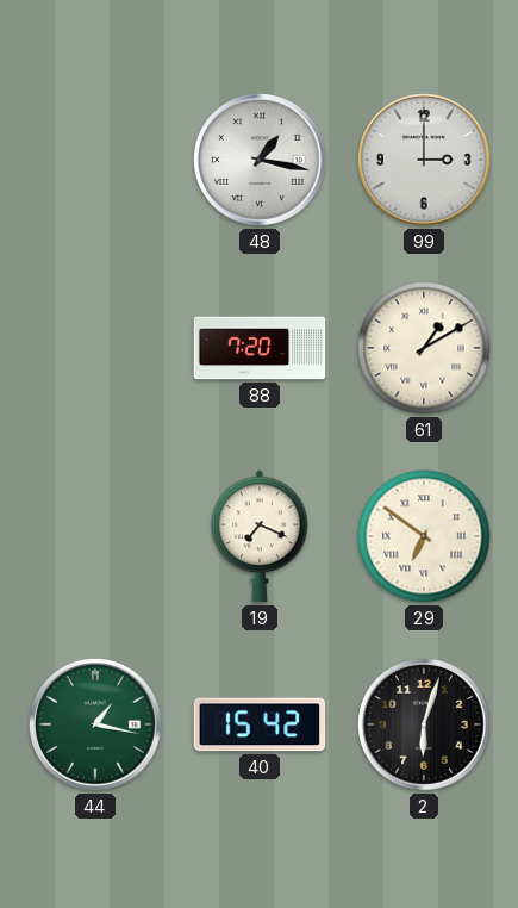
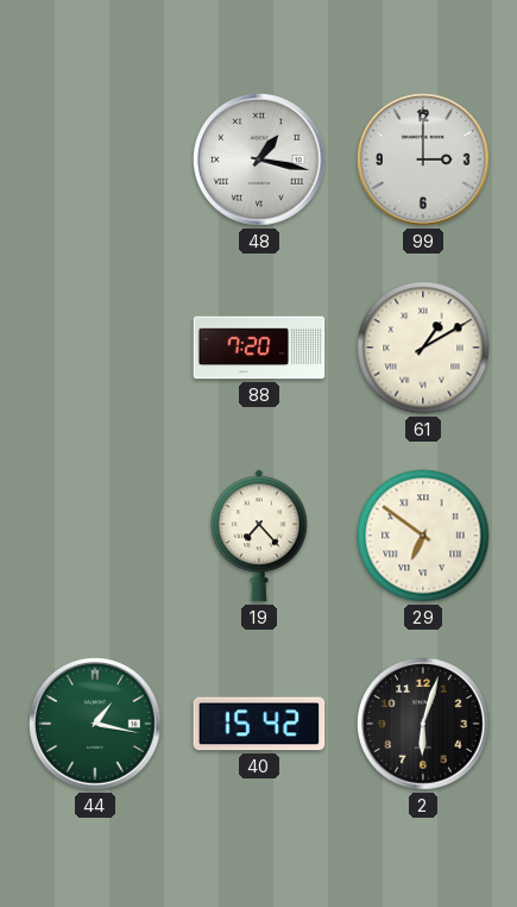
19: 7:19 -> 7:23
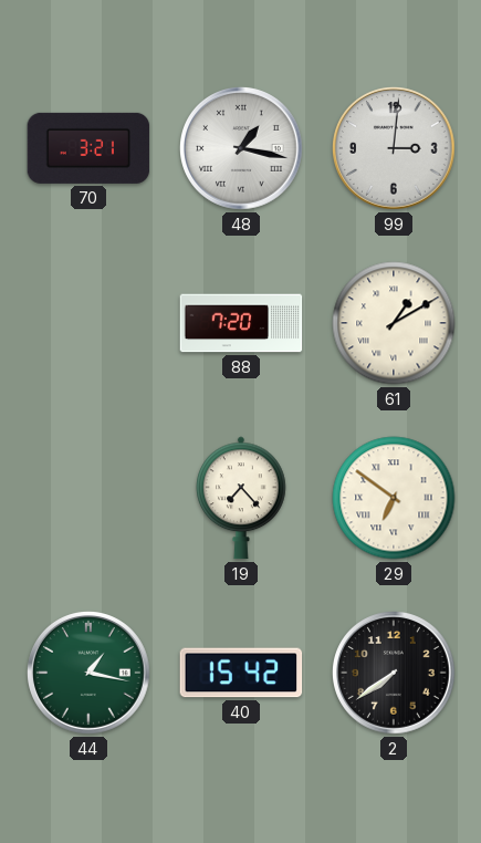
70: none -> 3:21
99: 3:00 -> 3:01
2: 6:03 -> 7:39
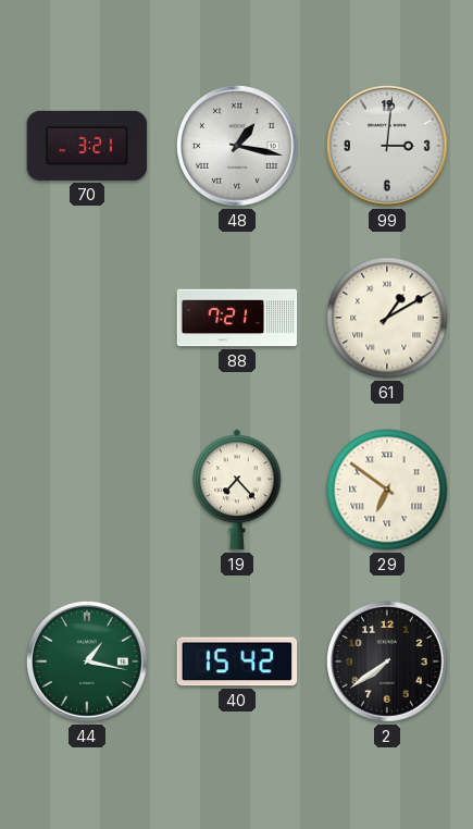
88: 7:20 -> 7:21
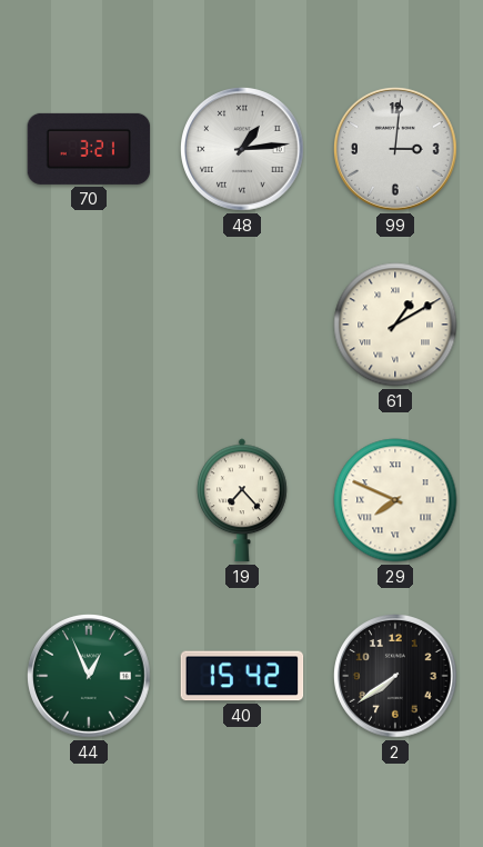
48: 1:17 -> 1:14
88: 7:21 -> none
29: 6:51 -> 7:49
44: 1:17 -> 12:56
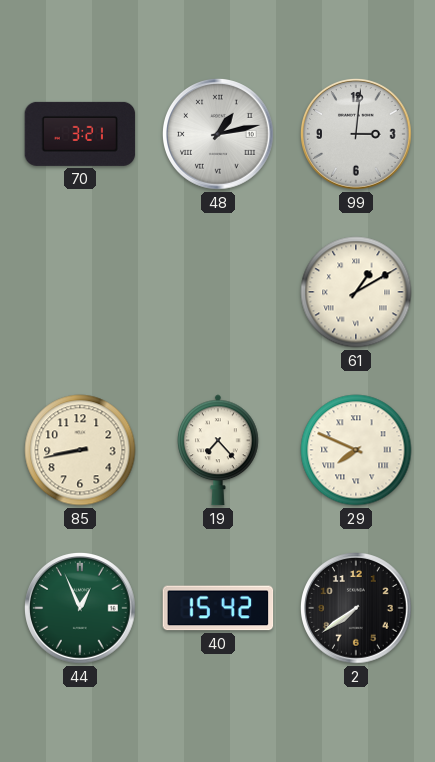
48: 1:14 -> 1:13
85: none -> 8:43
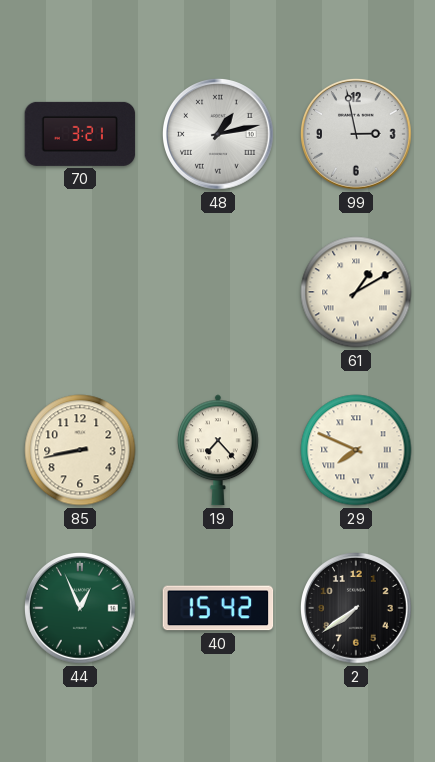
99: 3:01 -> 2:58
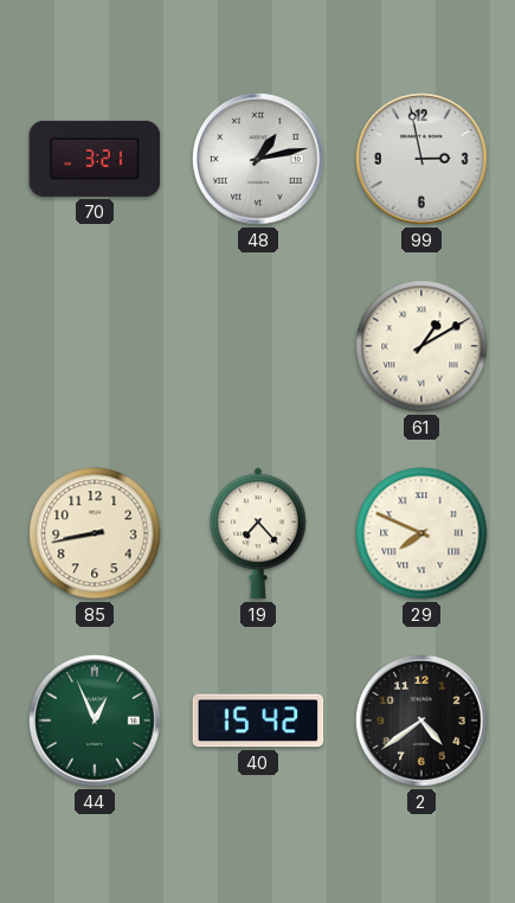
2: 7:39 -> 4:39
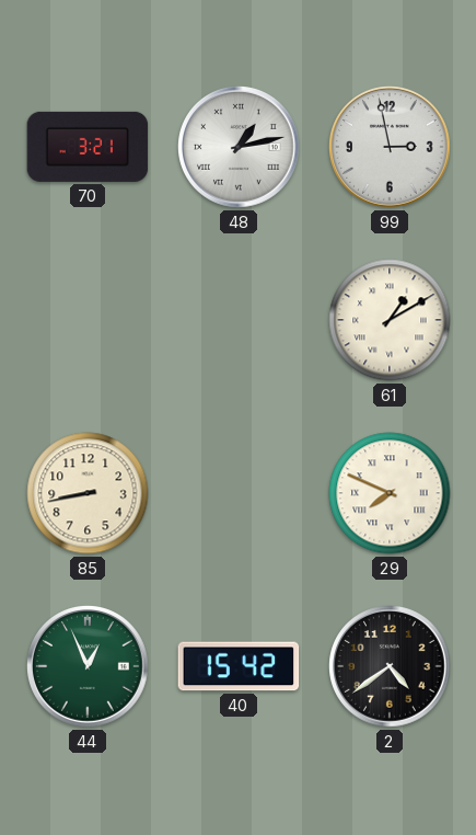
19: 7:23 -> none
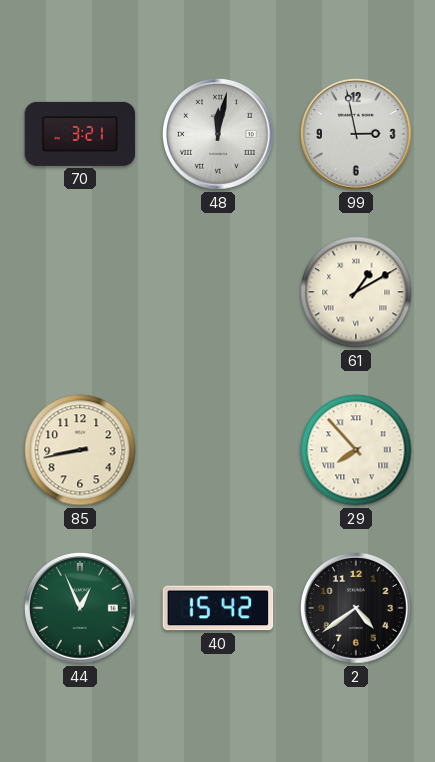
48: 1:13 -> 12:02
29: 7:49 -> 7:53
